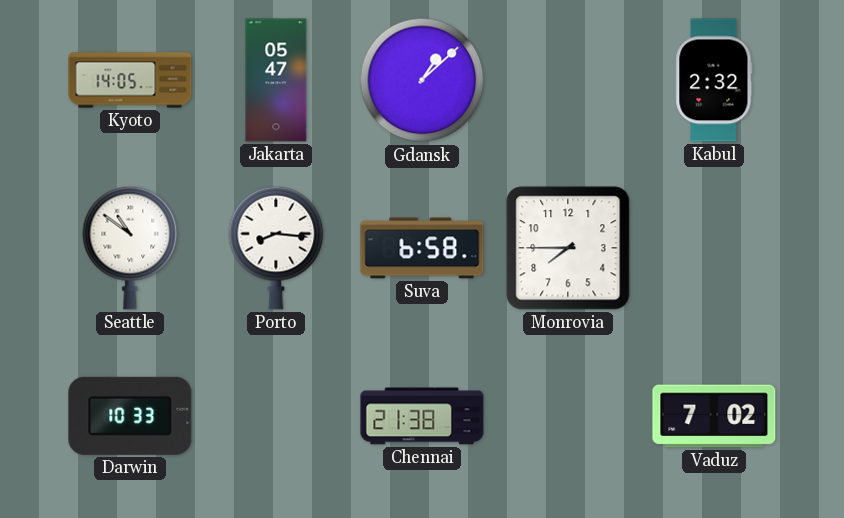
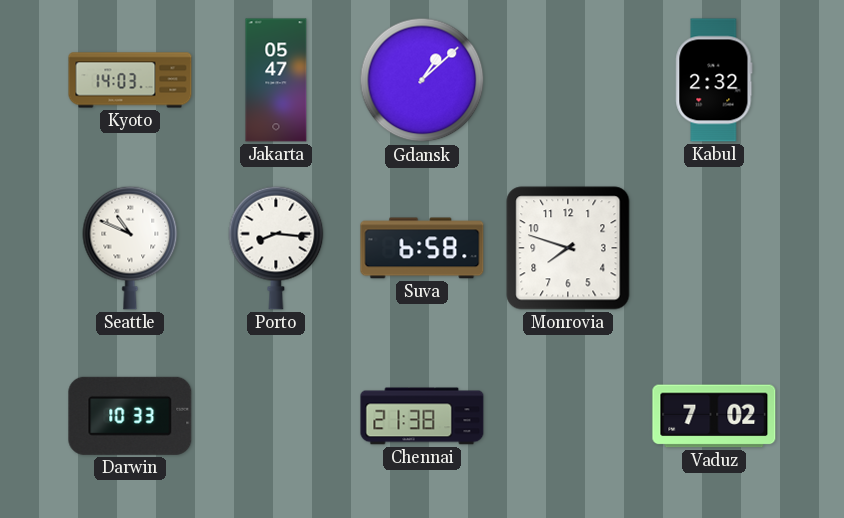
Kyoto: 14:05 -> 14:03
Seattle: 10:51 -> 10:49
Monrovia: 7:45 -> 7:48
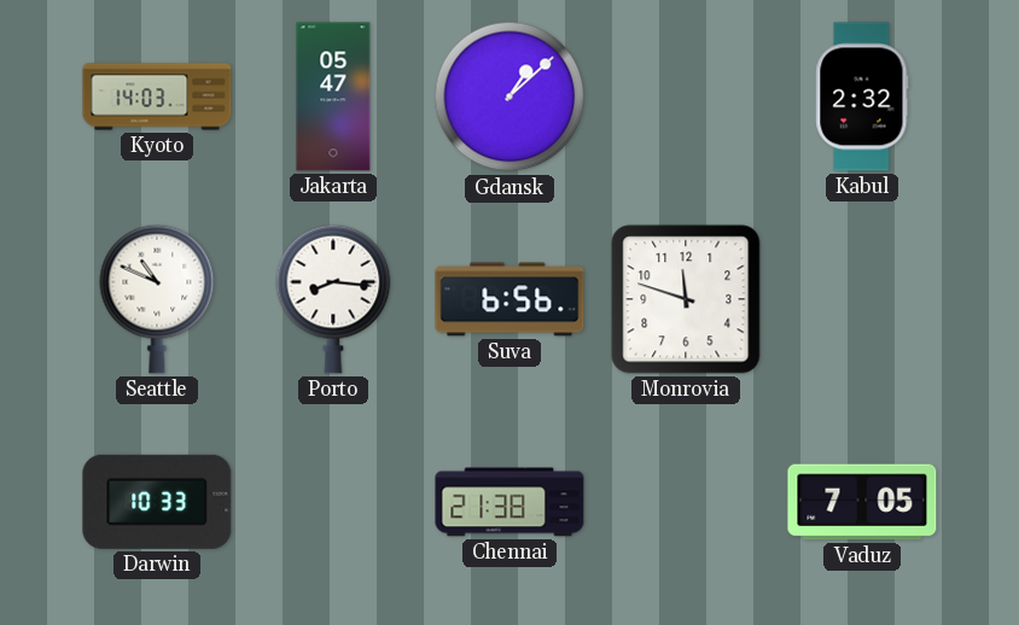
Suva: 6:58 -> 6:56
Monrovia: 7:48 -> 11:48
Vaduz: 7:02 -> 7:05
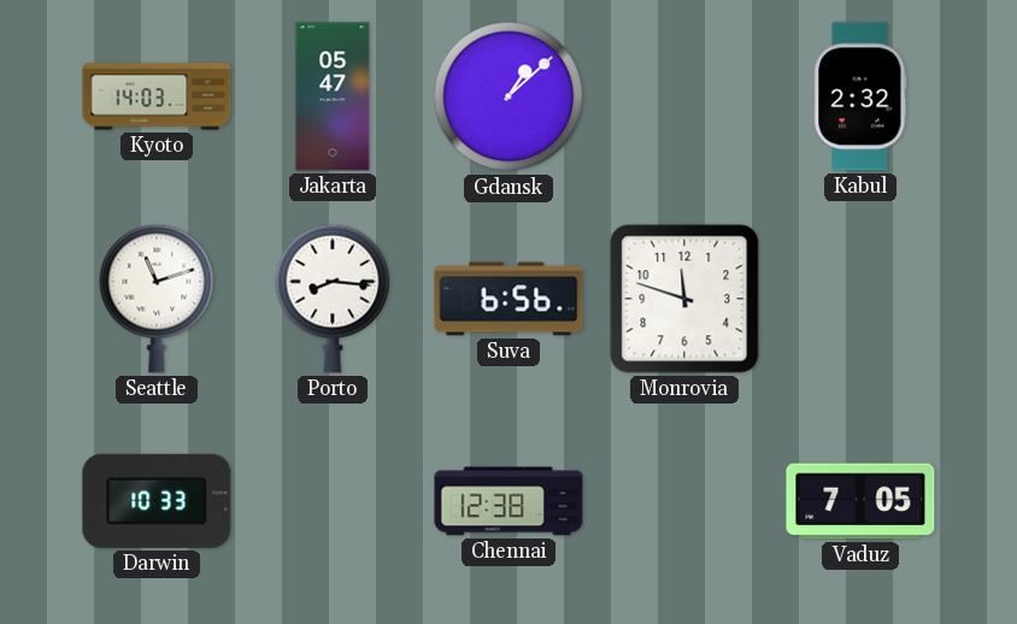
Seattle: 10:49 -> 11:12
Chennai: 21:38 -> 12:38
